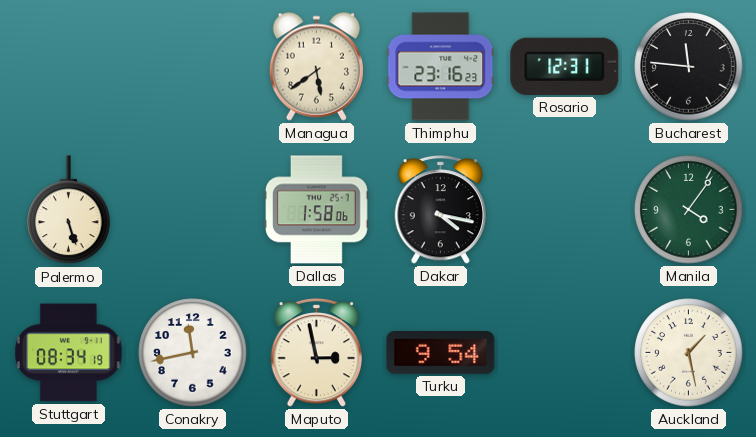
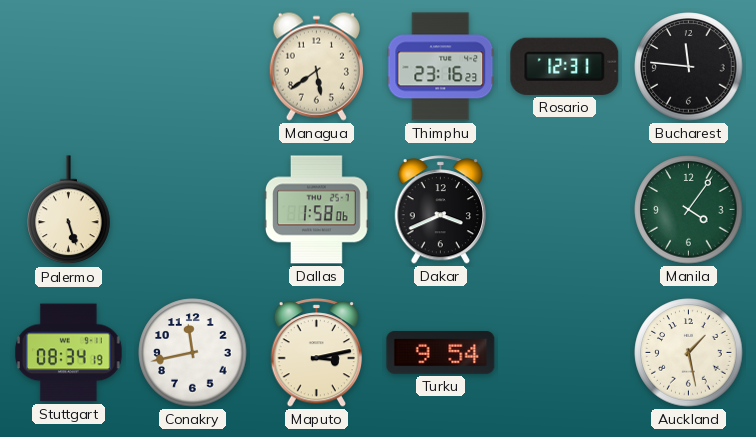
Dakar: 4:17 -> 3:41
Maputo: 2:58 -> 3:13
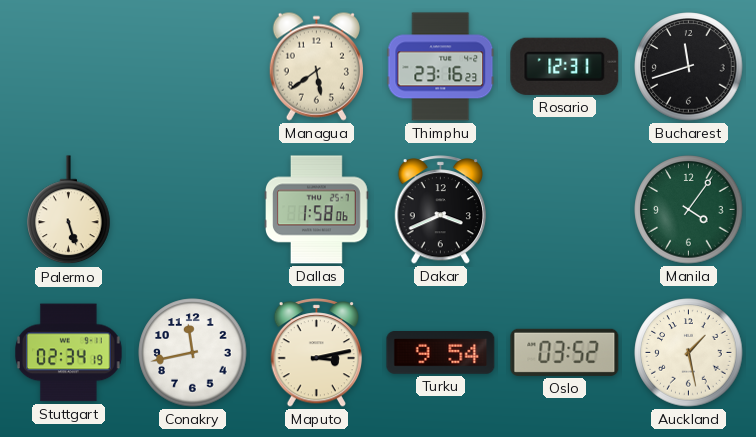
Bucharest: 11:46 -> 11:42
Stuttgart: 08:34 -> 02:34
Oslo: none -> 03:52
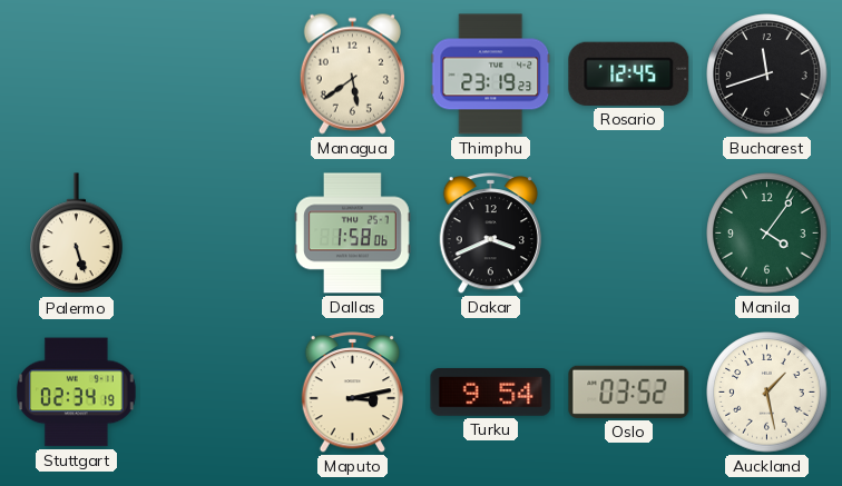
Thimphu: 23:16 -> 23:19
Rosario: 12:31 -> 12:45
Conakry: 11:43 -> none
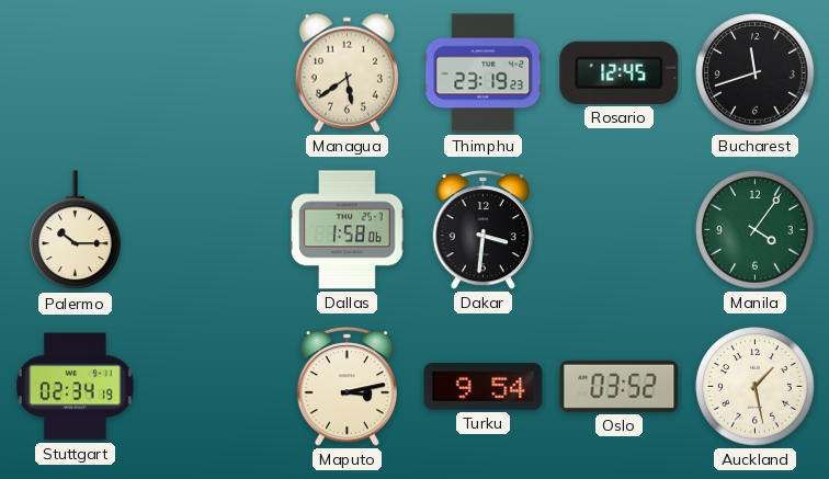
Palermo: 5:27 -> 10:15
Dakar: 3:41 -> 3:31
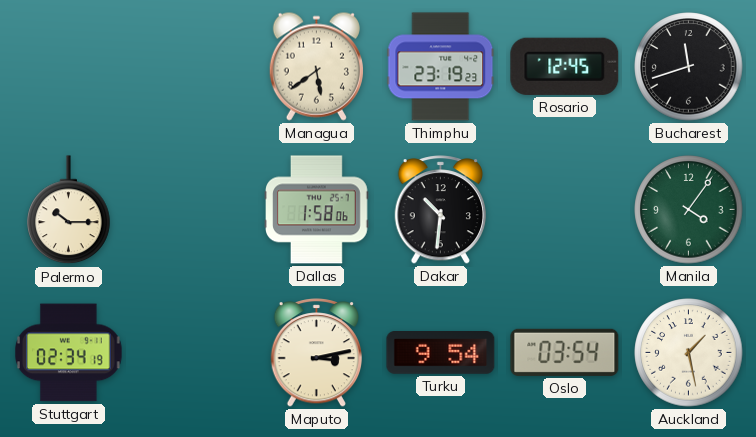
Dakar: 3:31 -> 10:31
Oslo: 03:52 -> 03:54
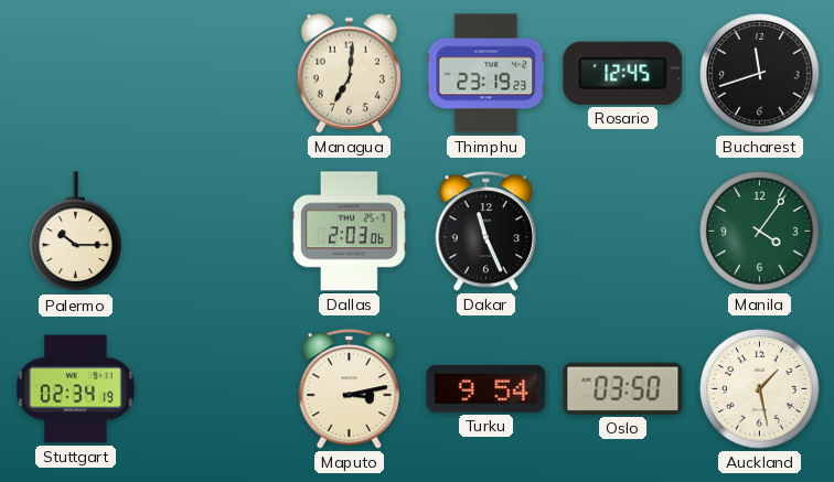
Managua: 5:39 -> 7:01
Dallas: 1:58 -> 2:03
Dakar: 10:31 -> 11:26
Oslo: 03:54 -> 03:50
